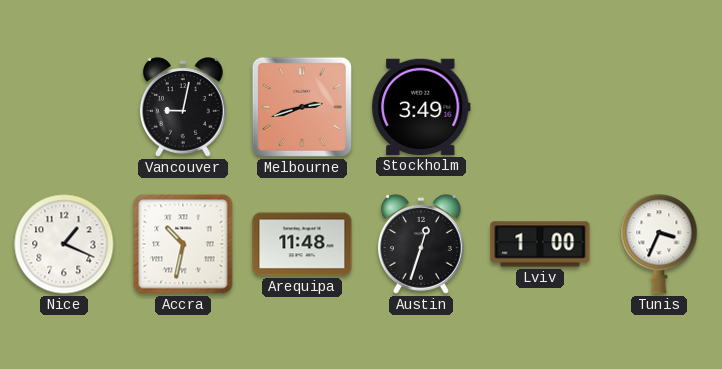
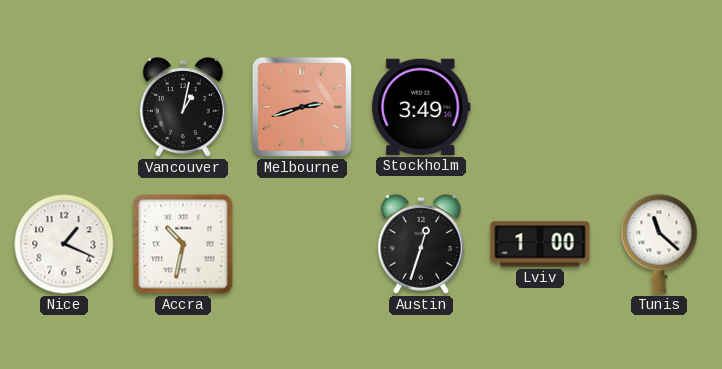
Vancouver: 9:02 -> 1:02
Arequipa: 11:48 -> none
Tunis: 3:34 -> 11:22
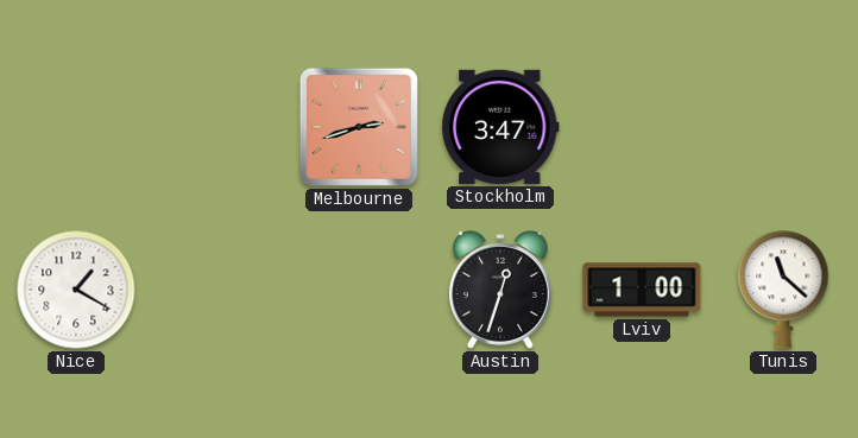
Vancouver: 1:02 -> none
Stockholm: 3:49 -> 3:47
Nice: 1:19 -> 1:20
Accra: 10:32 -> none
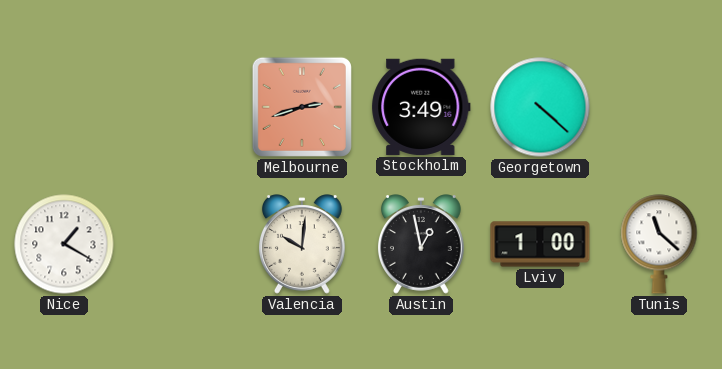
Stockholm: 3:47 -> 3:49
Georgetown: none -> 4:22
Valencia: none -> 10:01
Austin: 12:33 -> 12:58
